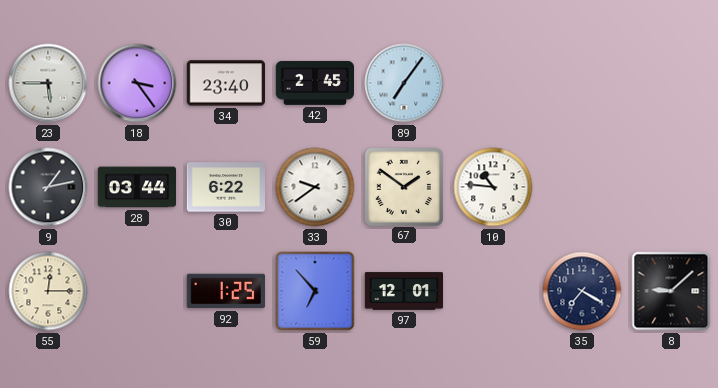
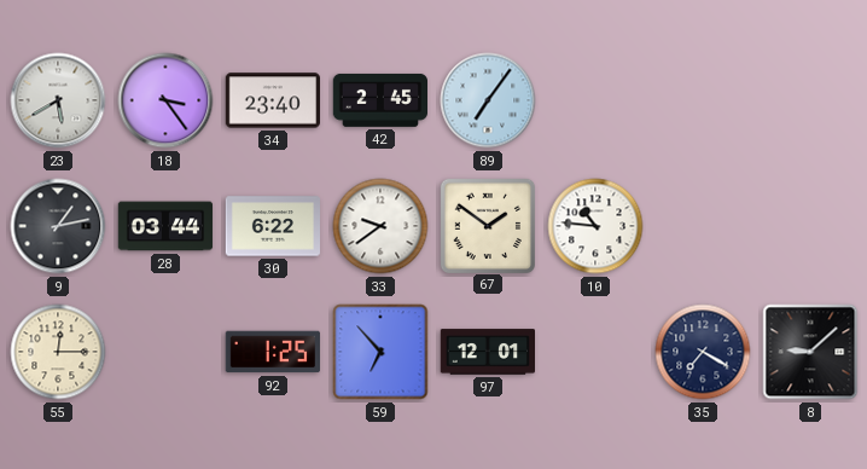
23: 5:45 -> 5:40
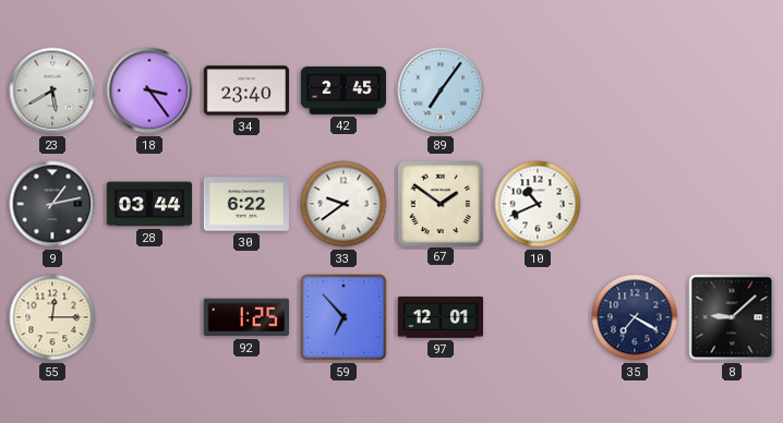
10: 10:46 -> 10:41
